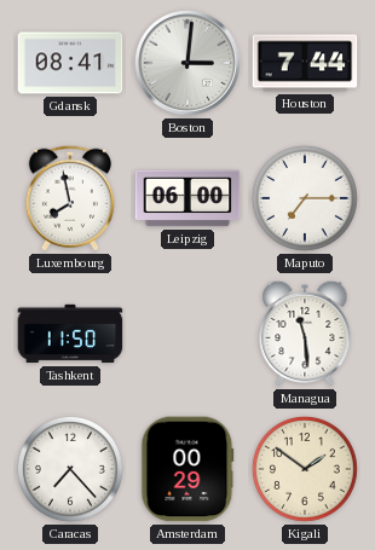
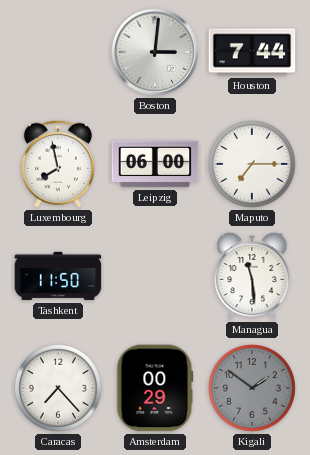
Gdansk: 08:41 -> none
Kigali dial: cream -> grey
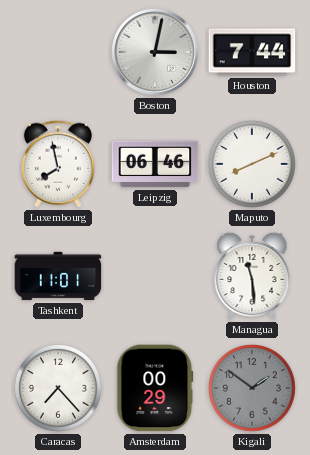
Boston: 3:01 -> 3:02
Leipzig: 06:00 -> 06:46
Maputo: 7:15 -> 8:11
Tashkent: 11:50 -> 11:01
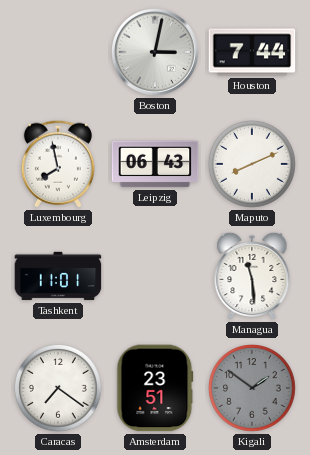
Leipzig: 06:46 -> 06:43
Caracas: 7:23 -> 7:21
Amsterdam: 00:29 -> 23:51
